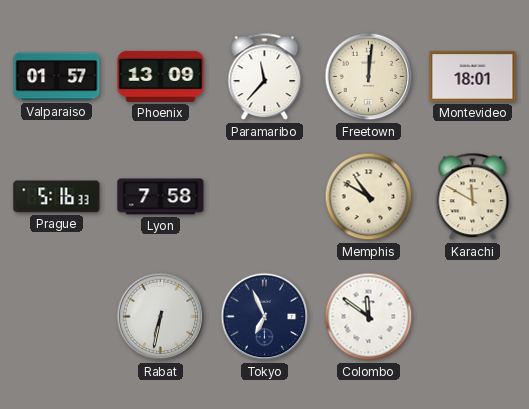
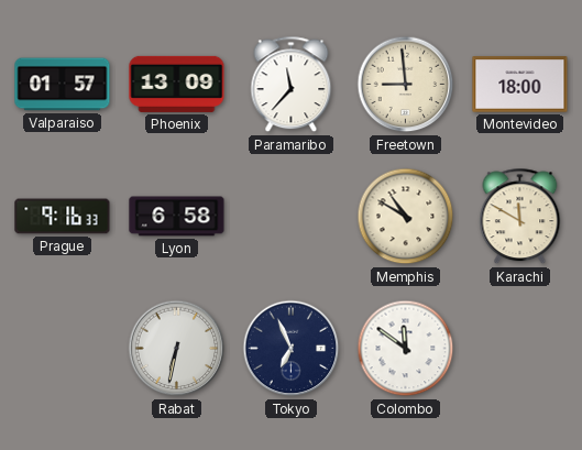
Freetown: 12:01 -> 8:59
Montevideo: 18:01 -> 18:00
Prague: 5:16 -> 9:16
Lyon: 7:58 -> 6:58
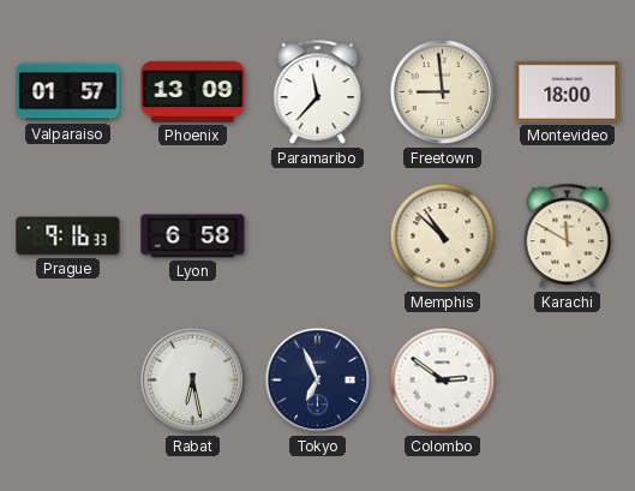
Memphis: 10:50 -> 10:52
Rabat: 6:32 -> 6:28
Colombo: 11:51 -> 2:51
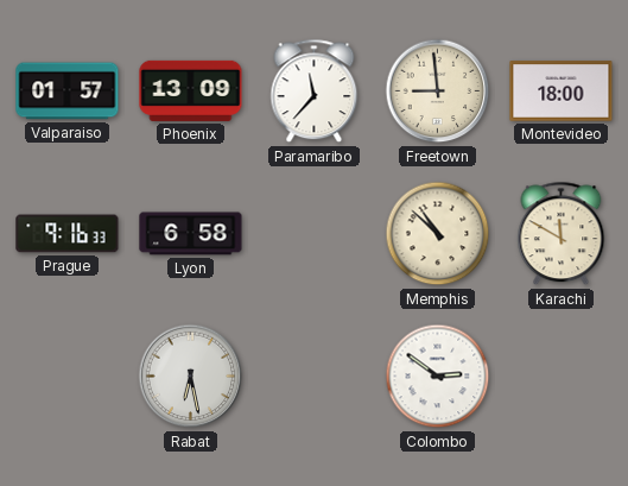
Tokyo: 6:56 -> none
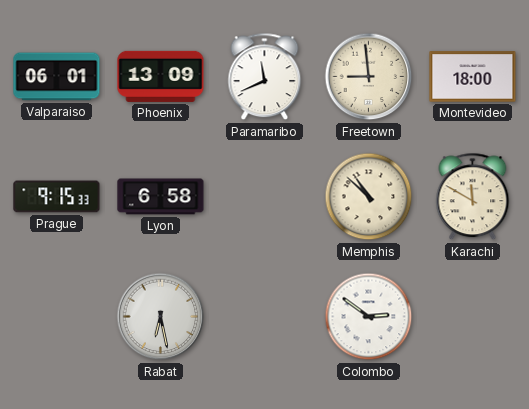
Valparaiso: 01:57 -> 06:01
Paramaribo: 11:37 -> 11:41
Prague: 9:16 -> 9:15
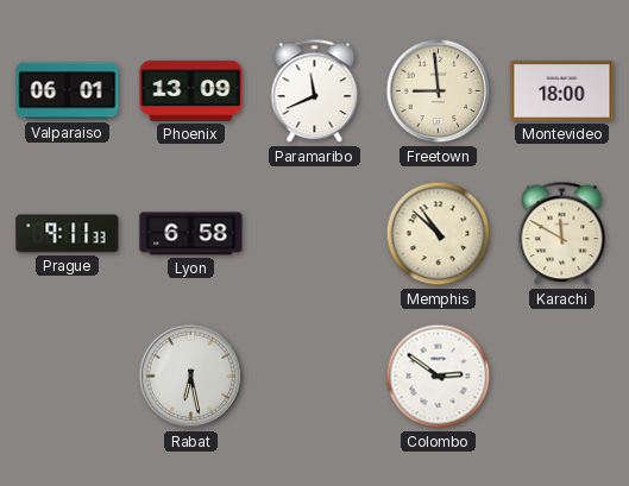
Prague: 9:15 -> 9:11
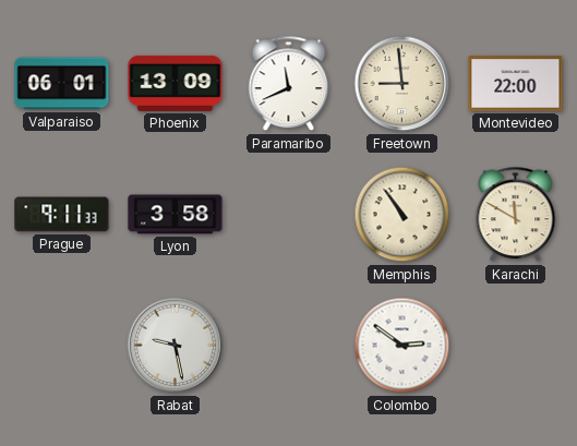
Montevideo: 18:00 -> 22:00
Lyon: 6:58 -> 3:58
Memphis: 10:52 -> 10:54
Rabat: 6:28 -> 9:28
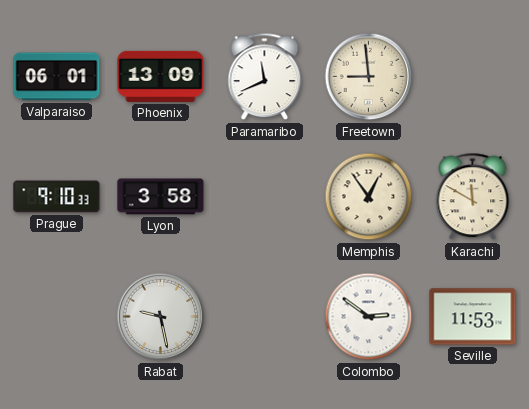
Montevideo: 22:00 -> none
Prague: 9:11 -> 9:10
Memphis: 10:54 -> 12:54
Seville: none -> 11:53
